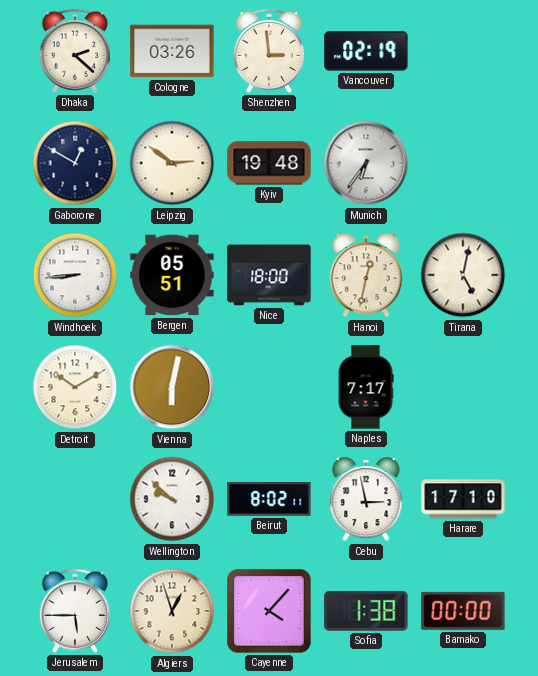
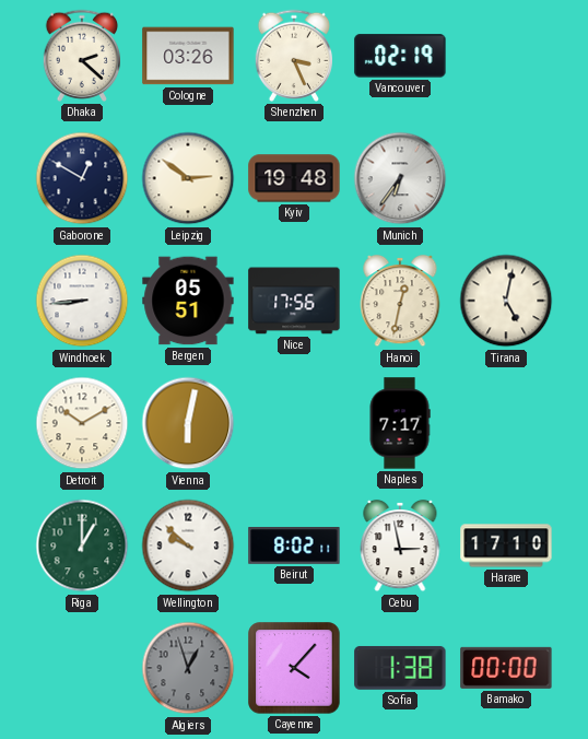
Shenzhen: 2:59 -> 3:26
Nice: 18:00 -> 17:56
Riga: none -> 1:00
Jerusalem: 5:45 -> none
Algiers dial: cream -> grey
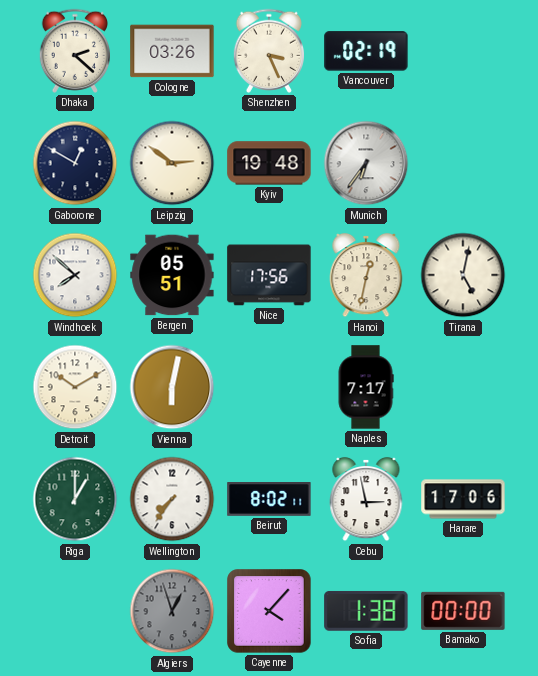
Windhoek: 8:44 -> 7:52
Wellington: 9:52 -> 7:36
Harare: 17:10 -> 17:06
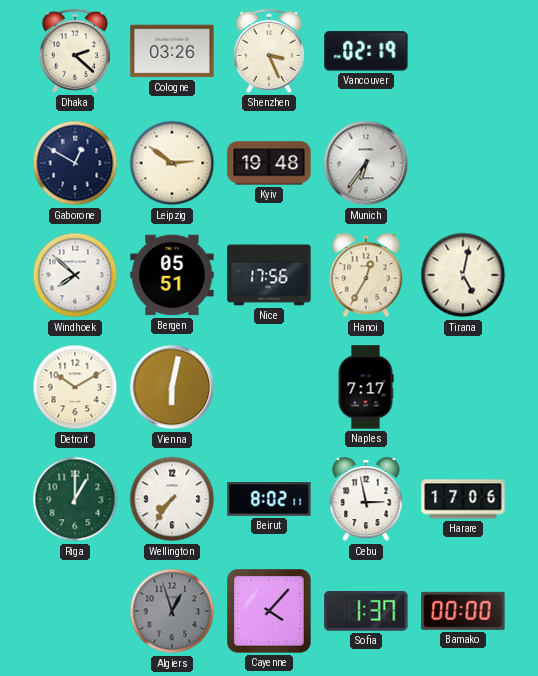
Hanoi: 12:32 -> 12:35
Sofia: 1:38 -> 1:37
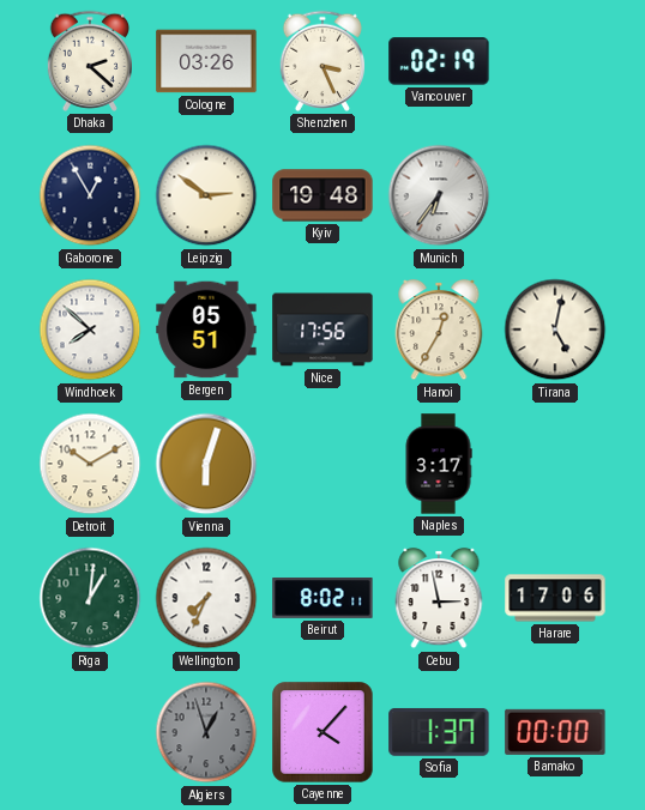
Gaborone: 12:50 -> 12:55
Vienna: 6:02 -> 6:03
Naples: 7:17 -> 3:17
Riga: 1:00 -> 1:01
Wellington: 7:36 -> 7:34
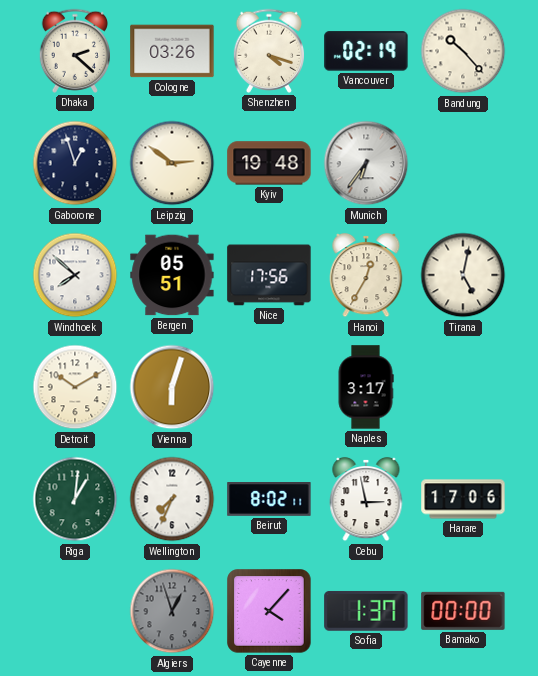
Shenzhen: 3:26 -> 4:18
Bandung: none -> 10:23
Gaborone: 12:55 -> 12:57
